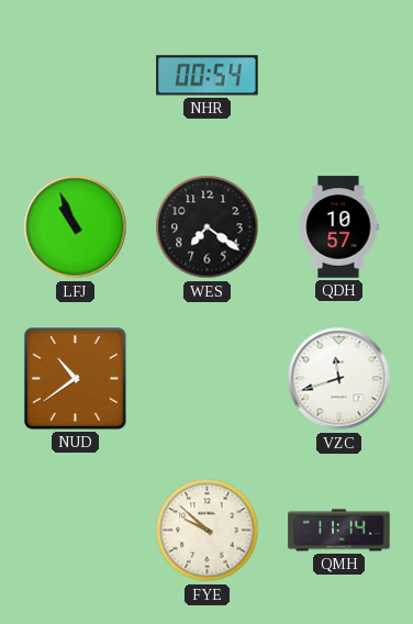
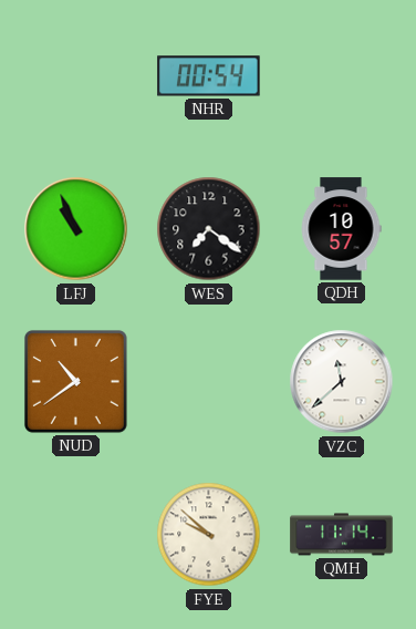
VZC: 11:42 -> 11:38
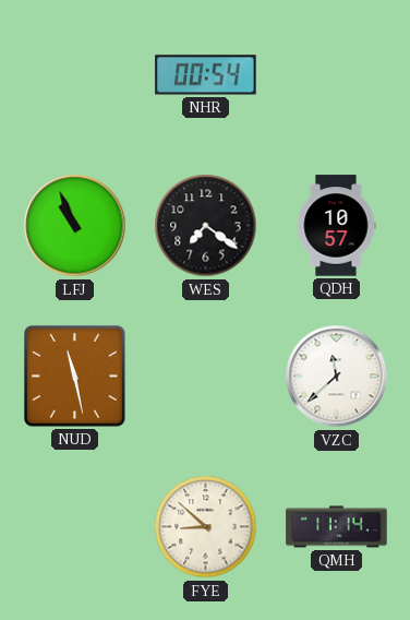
NUD: 10:39 -> 11:28
FYE: 9:52 -> 8:52
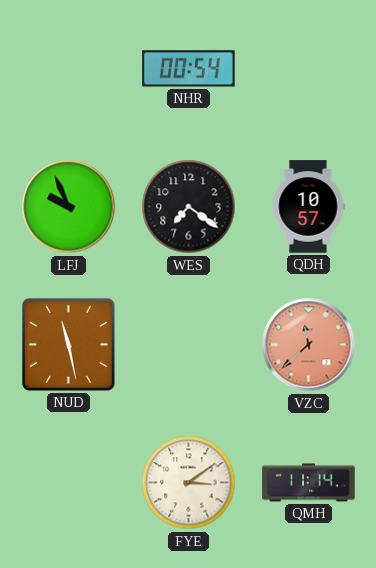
LFJ: 10:56 -> 9:56
VZC dial: white -> salmon
FYE: 8:52 -> 3:09
